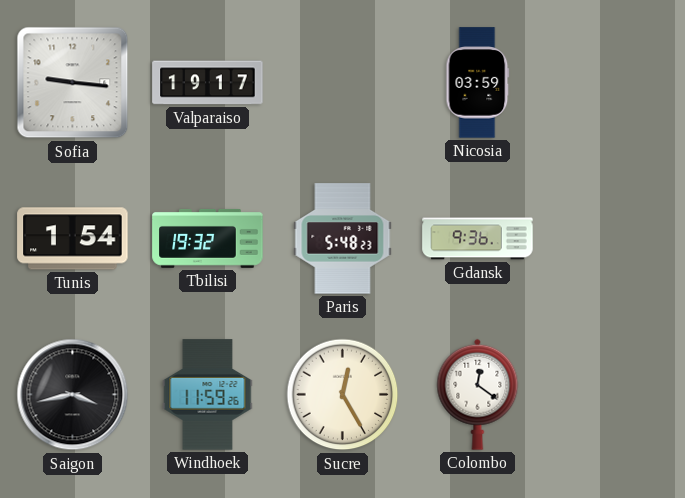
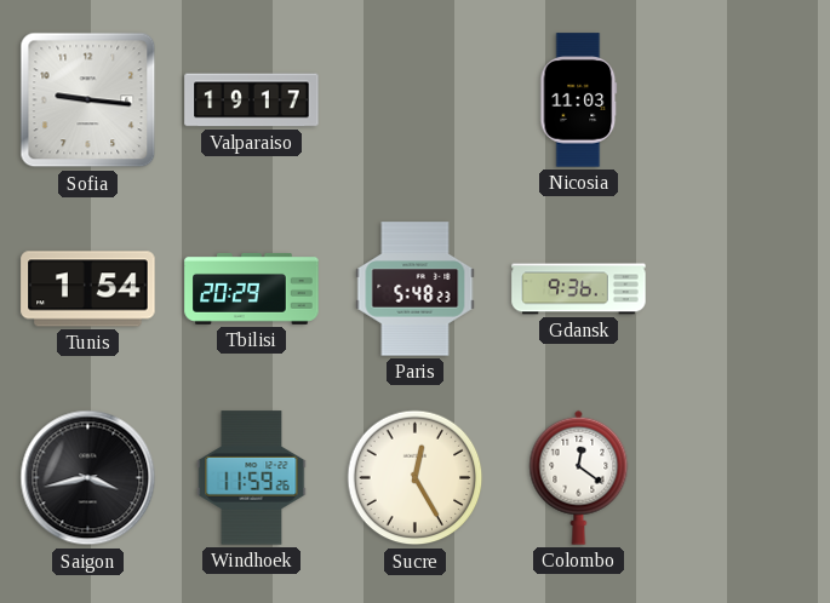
Nicosia: 03:59 -> 11:03
Tbilisi: 19:32 -> 20:29
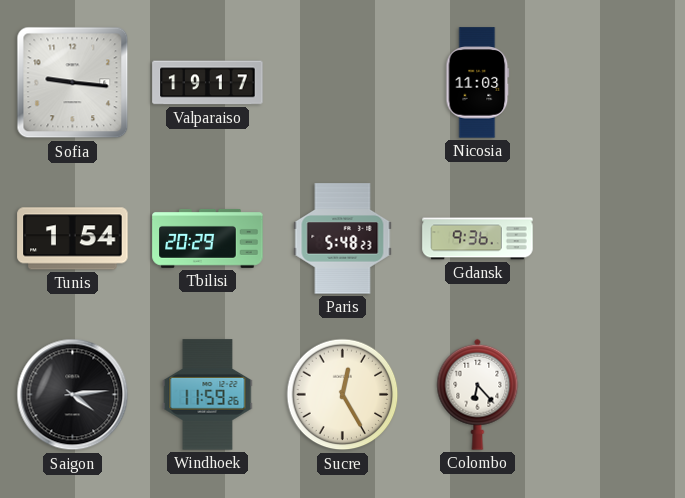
Saigon: 3:43 -> 4:14
Colombo: 12:21 -> 6:23
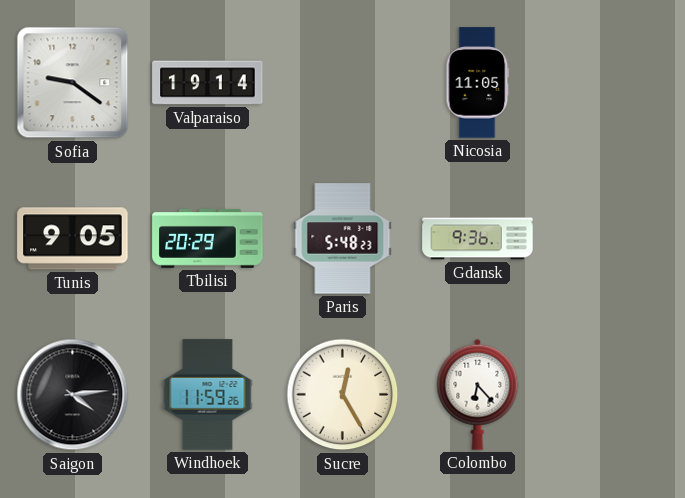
Sofia: 9:16 -> 9:21
Valparaiso: 19:17 -> 19:14
Nicosia: 11:03 -> 11:05
Tunis: 1:54 -> 9:05
